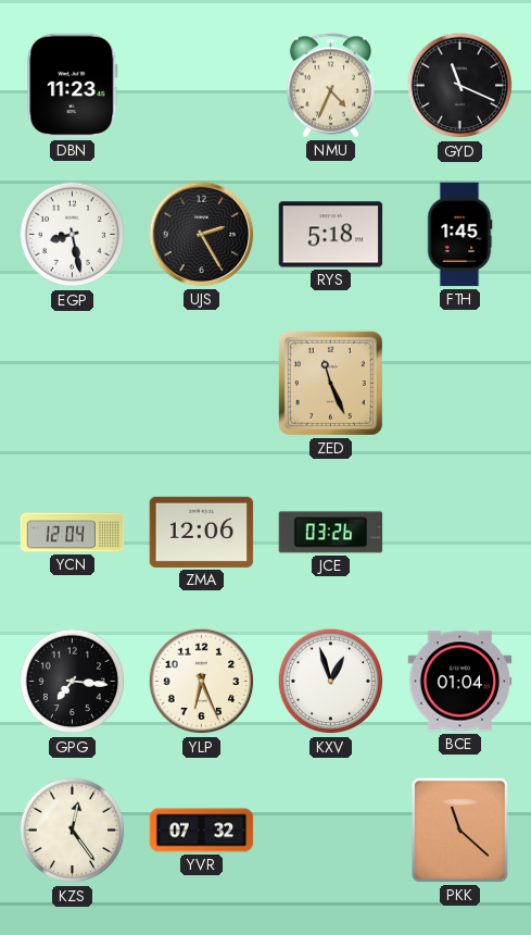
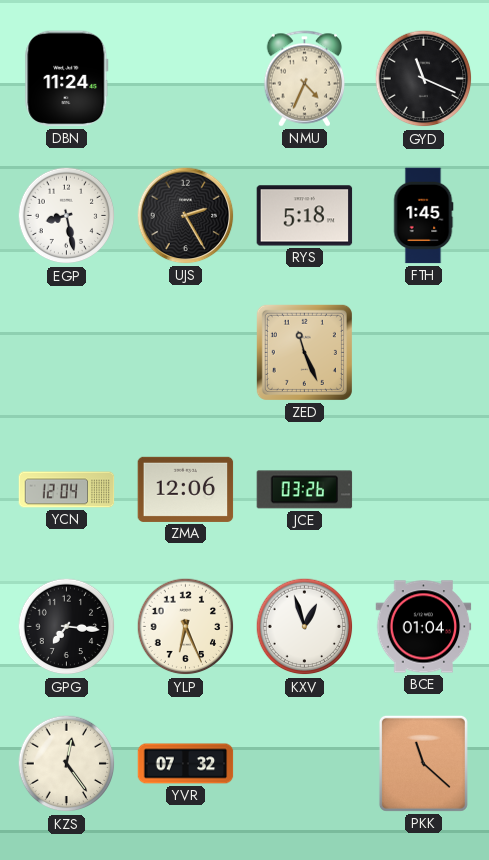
DBN: 11:23 -> 11:24
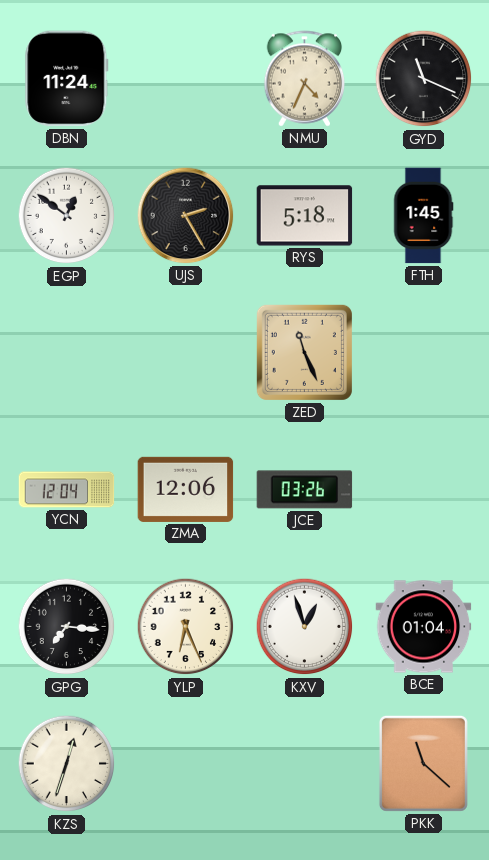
EGP: 8:28 -> 12:51
KZS: 12:24 -> 12:33
YVR: 07:32 -> none
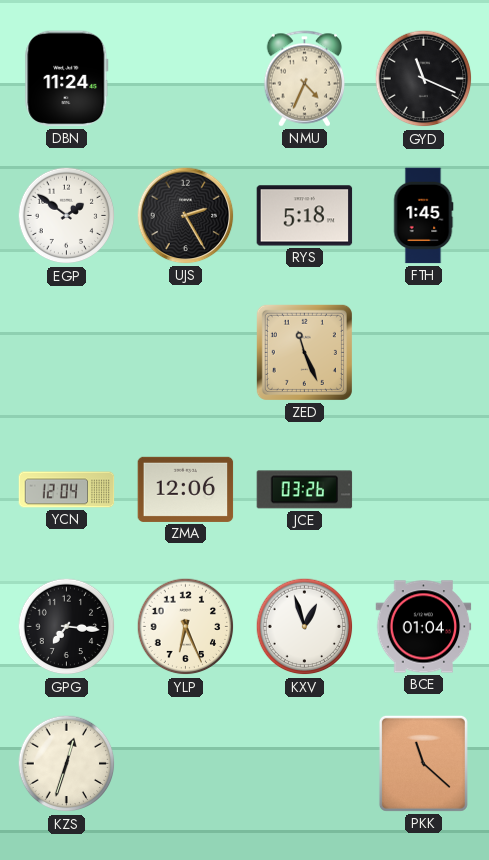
EGP: 12:51 -> 1:51
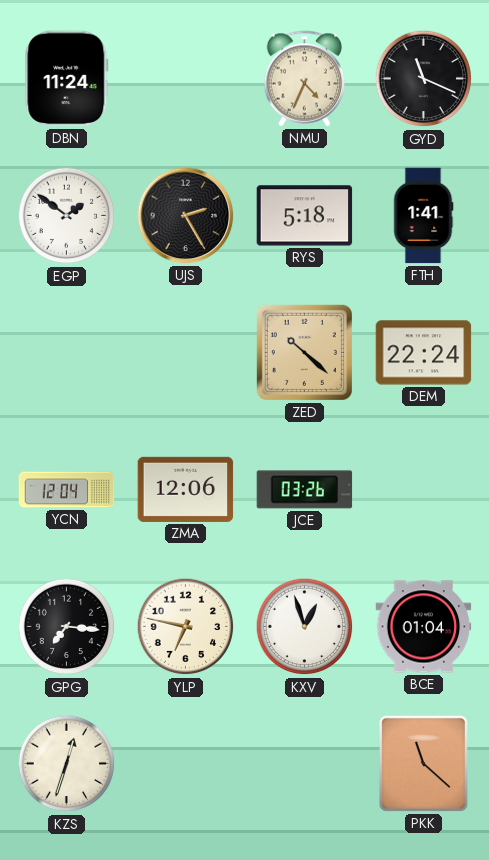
FTH: 1:45 -> 1:41
ZED: 11:26 -> 10:22
DEM: none -> 22:24
YLP: 6:26 -> 6:47
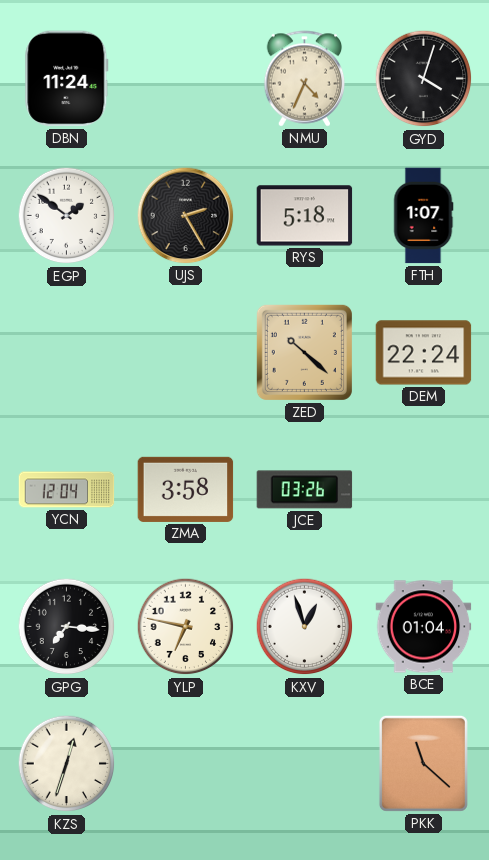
GYD: 11:19 -> 4:03
FTH: 1:41 -> 1:07
ZMA: 12:06 -> 3:58
